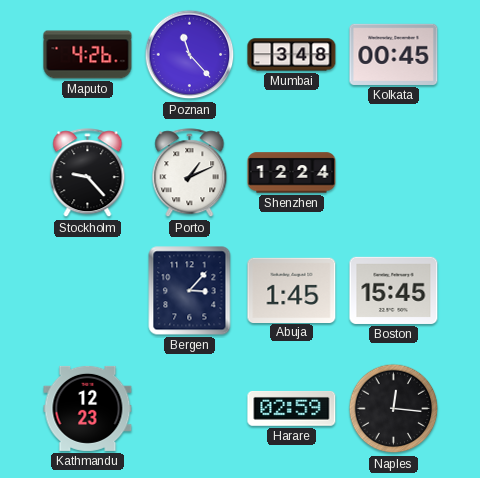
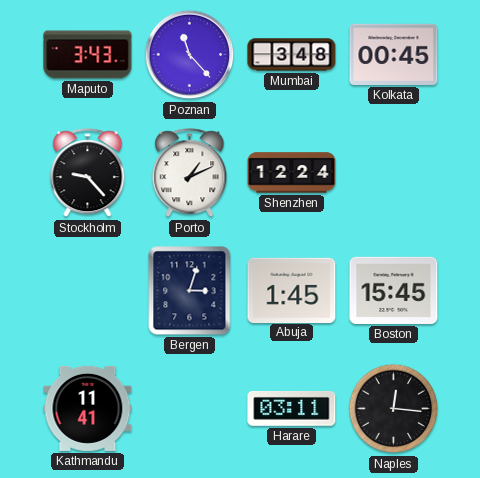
Maputo: 4:26 -> 3:43
Bergen: 3:07 -> 3:03
Kathmandu: 12:23 -> 11:41
Harare: 02:59 -> 03:11
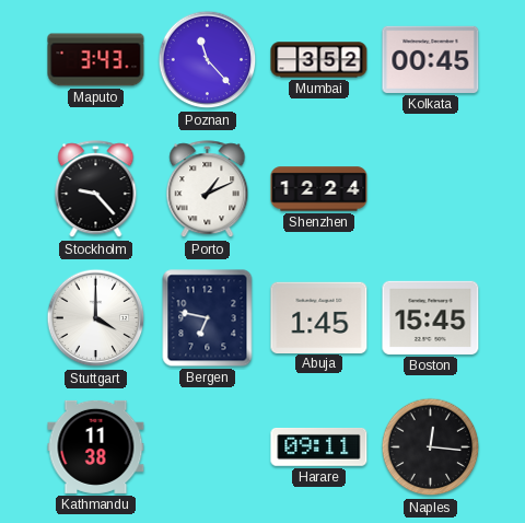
Mumbai: 3:48 -> 3:52
Stuttgart: none -> 4:00
Bergen: 3:03 -> 6:47
Kathmandu: 11:41 -> 11:38
Harare: 03:11 -> 09:11
